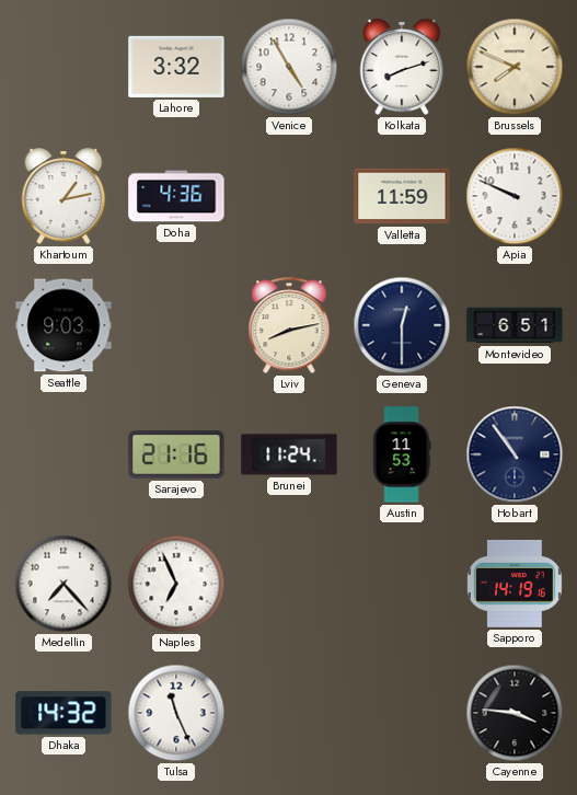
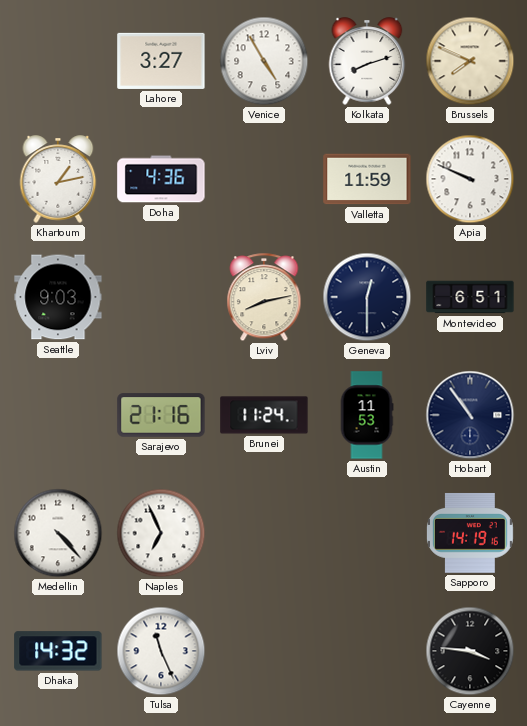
Lahore: 3:32 -> 3:27
Medellin: 7:23 -> 4:23
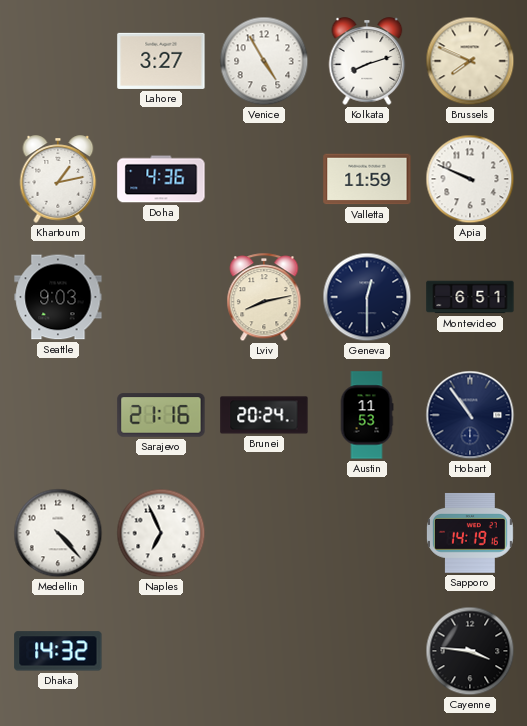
Brunei: 11:24 -> 20:24
Tulsa: 11:26 -> none
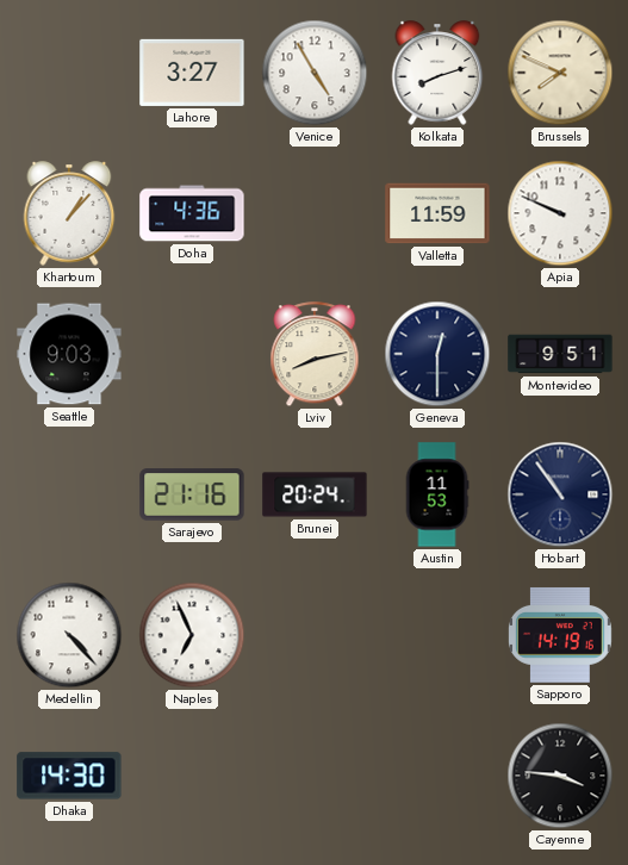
Khartoum: 1:13 -> 1:07
Montevideo: 6:51 -> 9:51
Dhaka: 14:32 -> 14:30
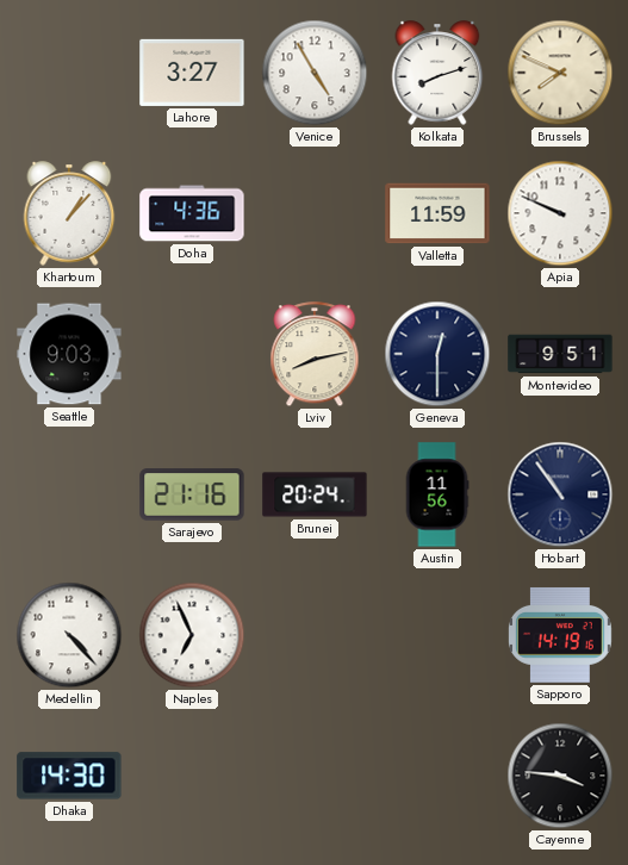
Austin: 11:53 -> 11:56
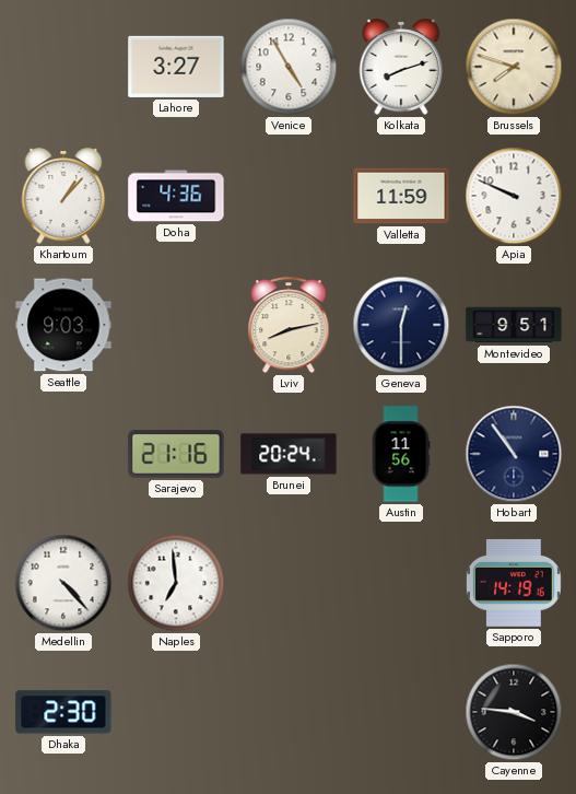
Brussels: 7:49 -> 7:48
Naples: 6:56 -> 6:59
Dhaka: 14:30 -> 2:30
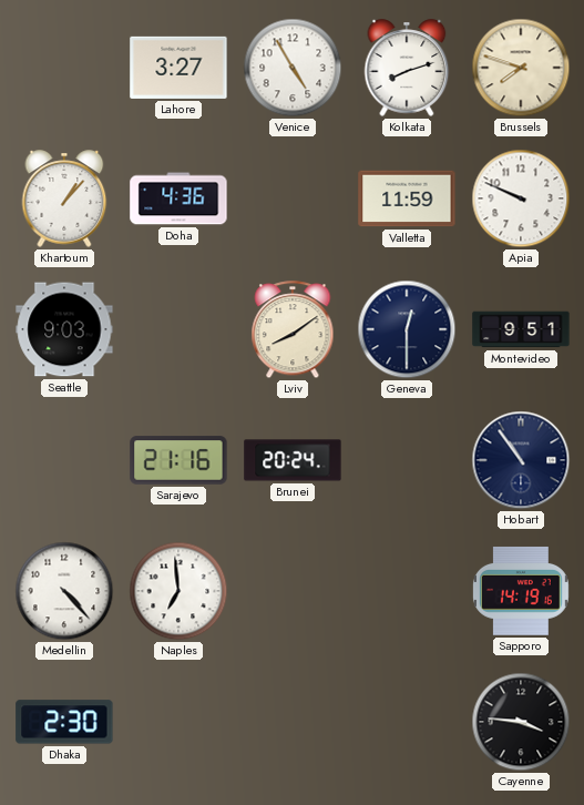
Lviv: 8:13 -> 8:09
Austin: 11:56 -> none
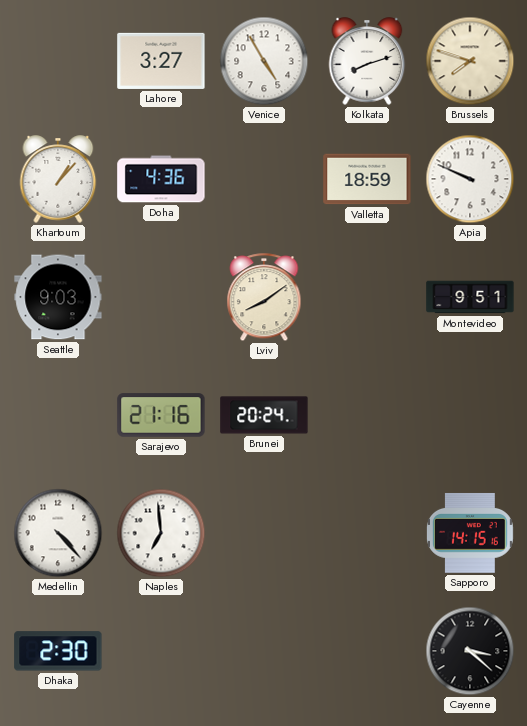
Valletta: 11:59 -> 18:59
Geneva: 12:30 -> none
Hobart: 10:54 -> none
Sapporo: 14:19 -> 14:15
Cayenne: 3:46 -> 3:22
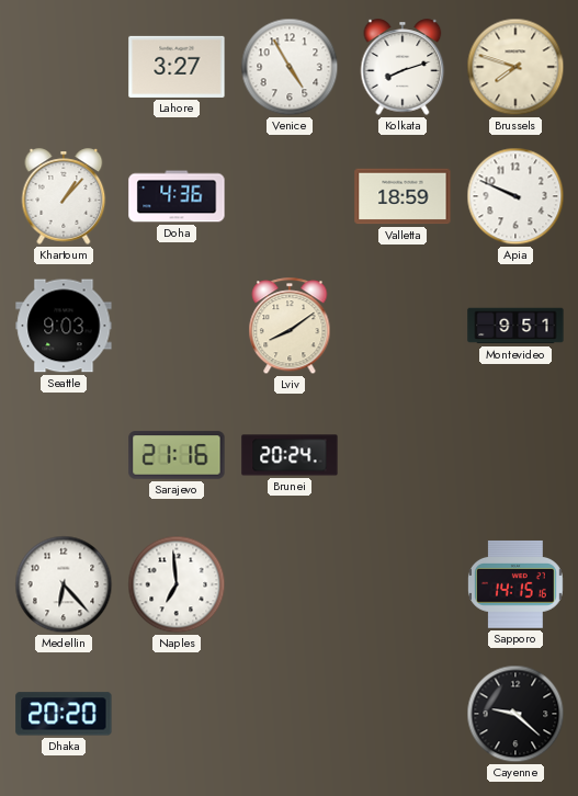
Medellin: 4:23 -> 6:23
Dhaka: 2:30 -> 20:20
Cayenne: 3:22 -> 9:22
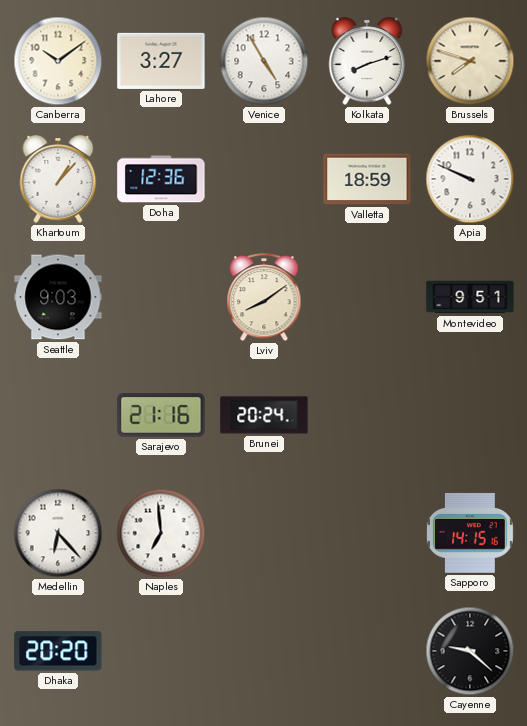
Canberra: none -> 10:09
Doha: 4:36 -> 12:36
